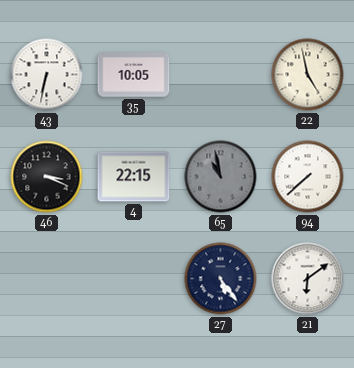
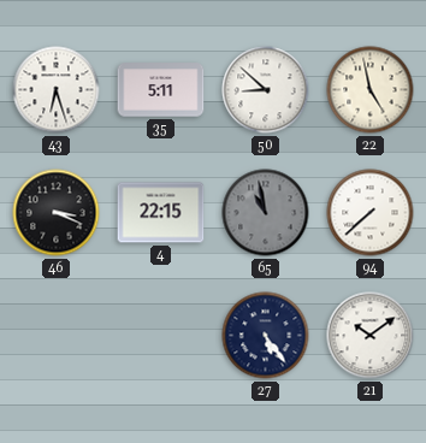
43: 6:32 -> 6:27
35: 10:05 -> 5:11
50: none -> 8:52
21: 6:09 -> 10:09
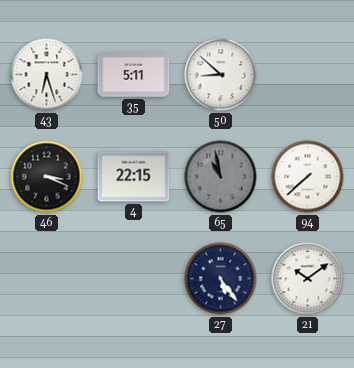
22: 4:58 -> none
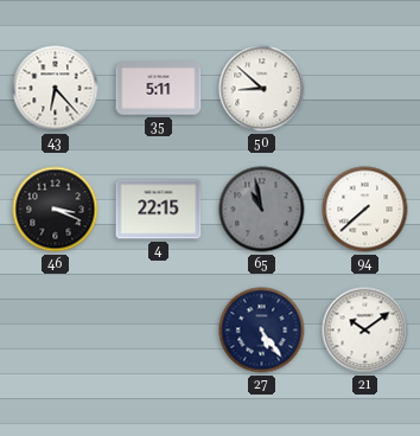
43: 6:27 -> 6:23
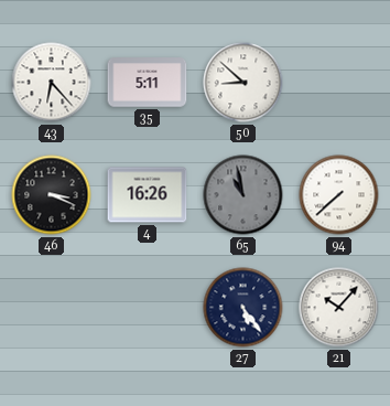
4: 22:15 -> 16:26
21: 10:09 -> 10:07
